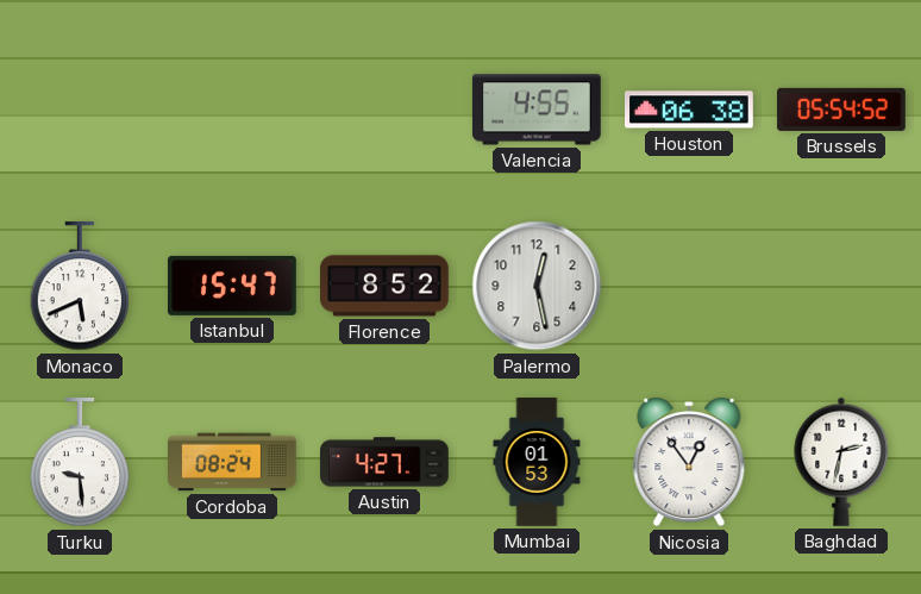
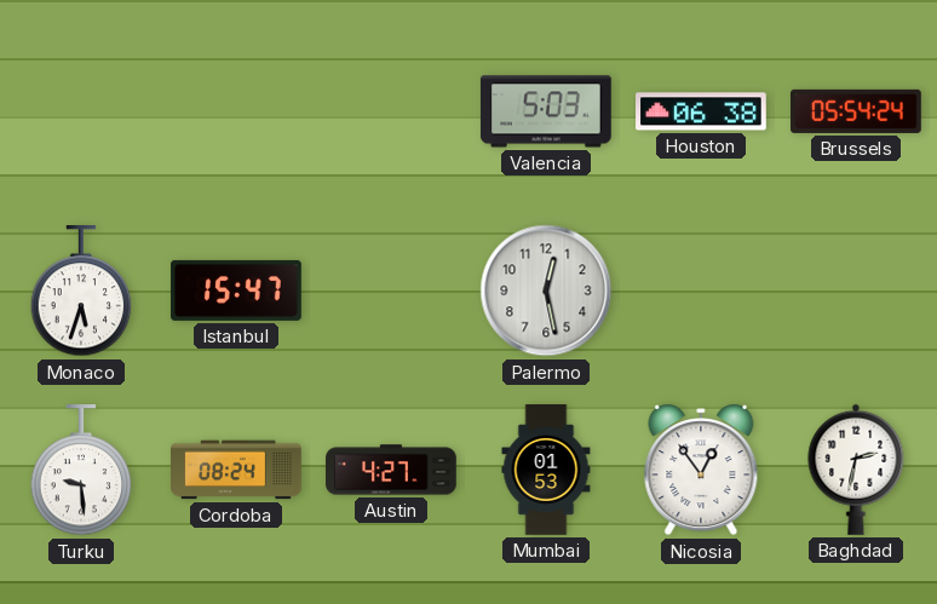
Valencia: 4:55 -> 5:03
Brussels: 05:54:52 -> 05:54:24
Monaco: 5:41 -> 5:33
Florence: 8:52 -> none
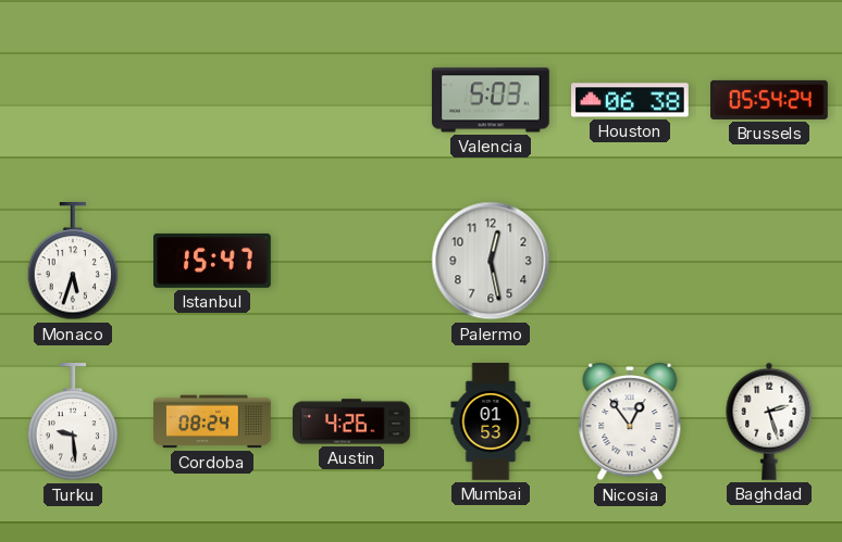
Austin: 4:27 -> 4:26
Baghdad: 2:32 -> 2:27
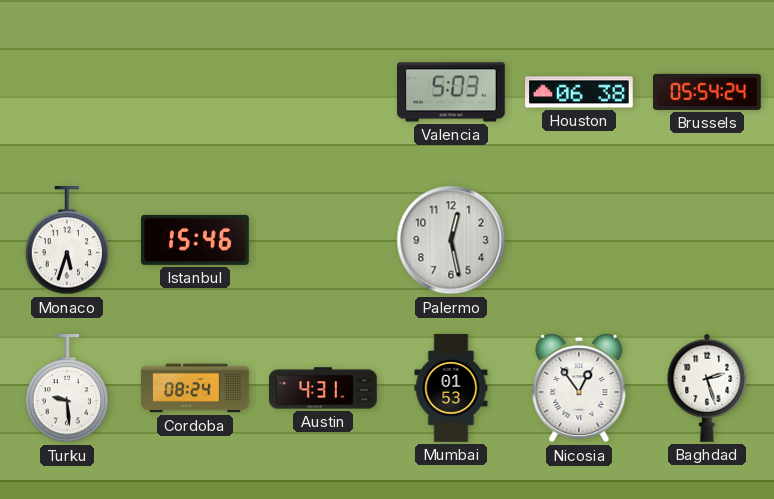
Istanbul: 15:47 -> 15:46
Austin: 4:26 -> 4:31
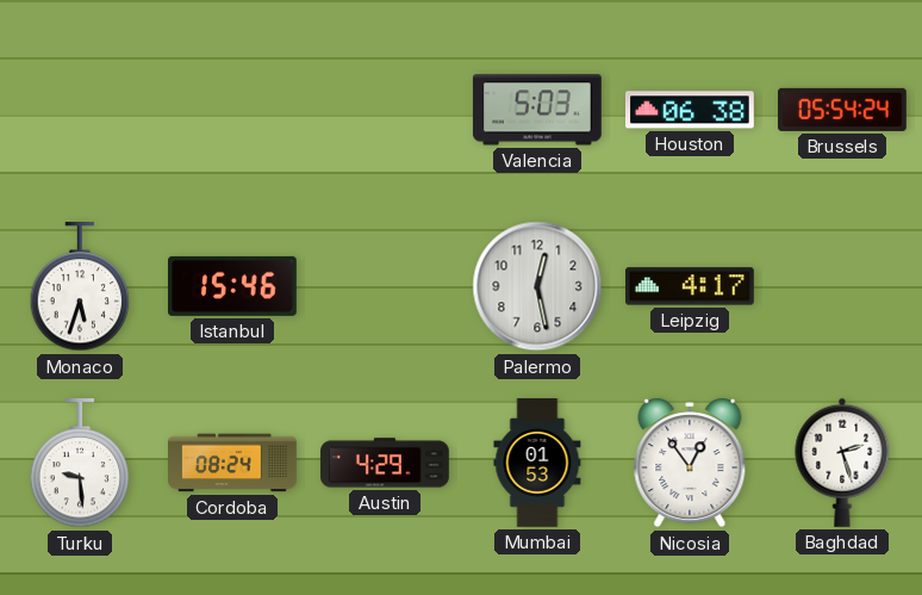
Leipzig: none -> 4:17
Austin: 4:31 -> 4:29
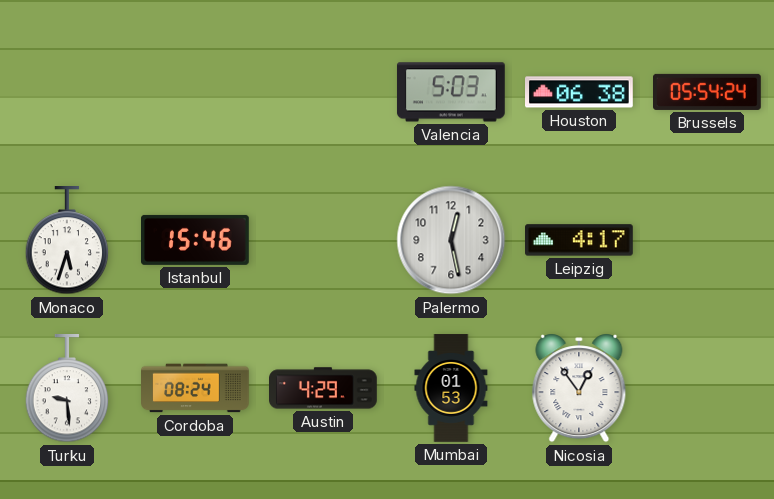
Baghdad: 2:27 -> none
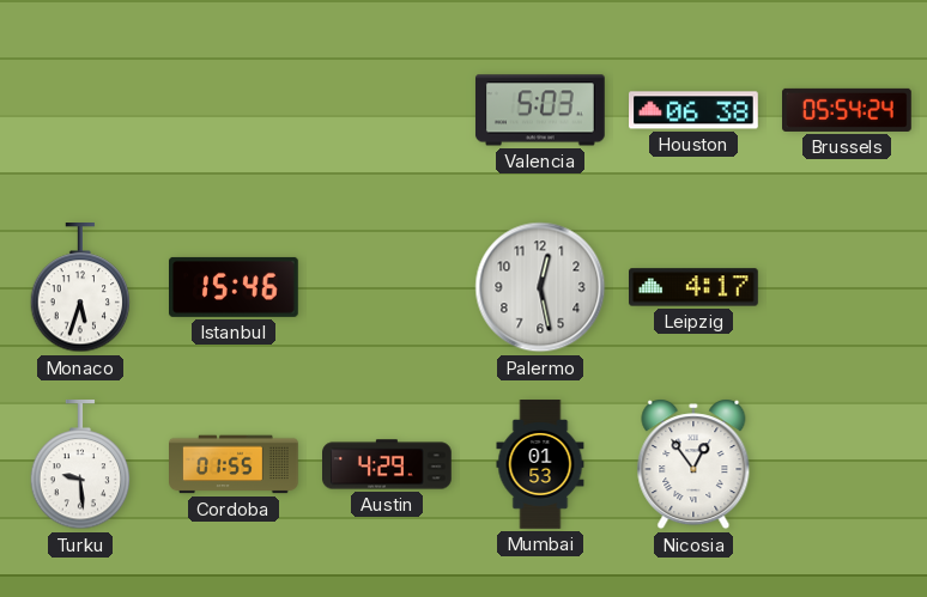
Cordoba: 08:24 -> 01:55
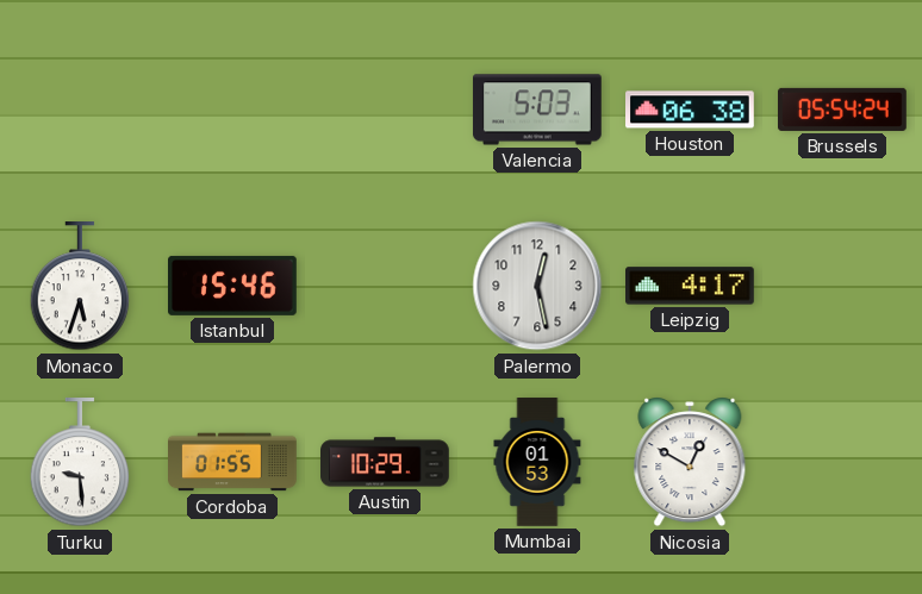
Austin: 4:29 -> 10:29
Nicosia: 12:54 -> 12:50
